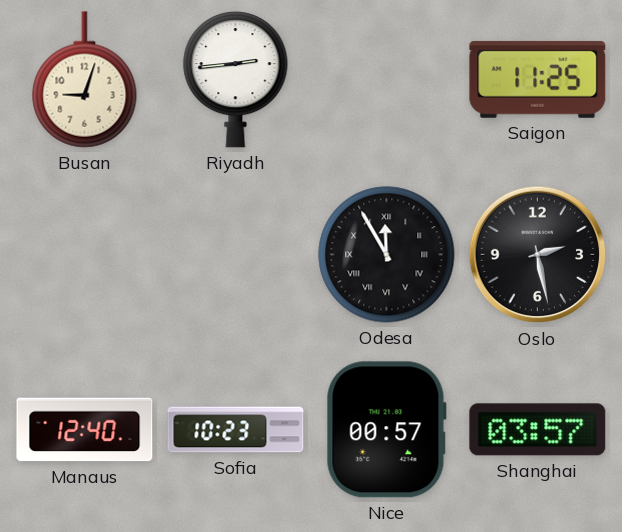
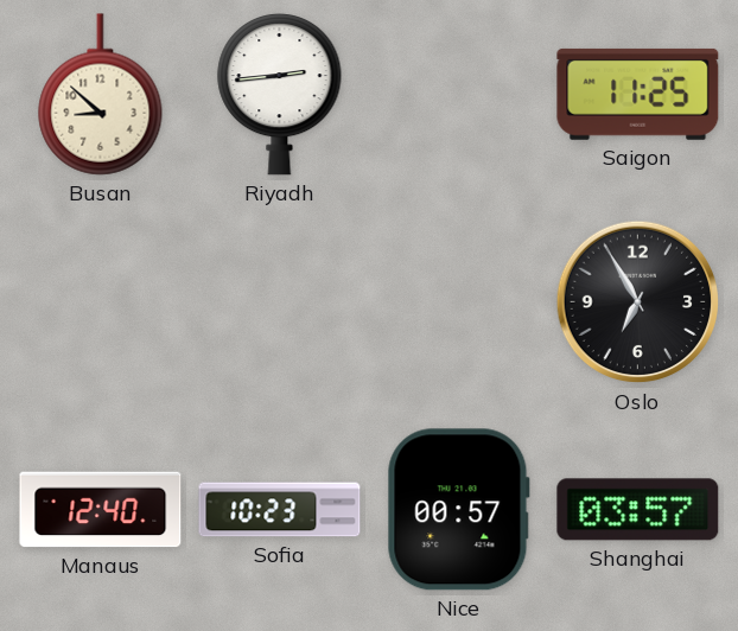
Busan: 9:03 -> 8:52
Odesa: 11:55 -> none
Oslo: 2:28 -> 6:55
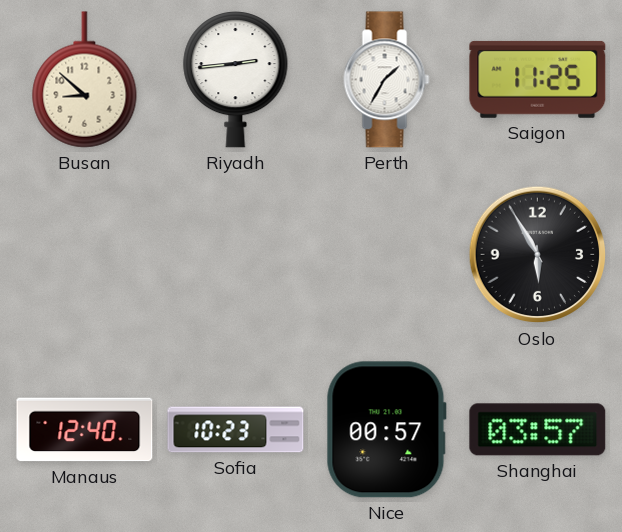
Perth: none -> 1:35
Oslo: 6:55 -> 5:55
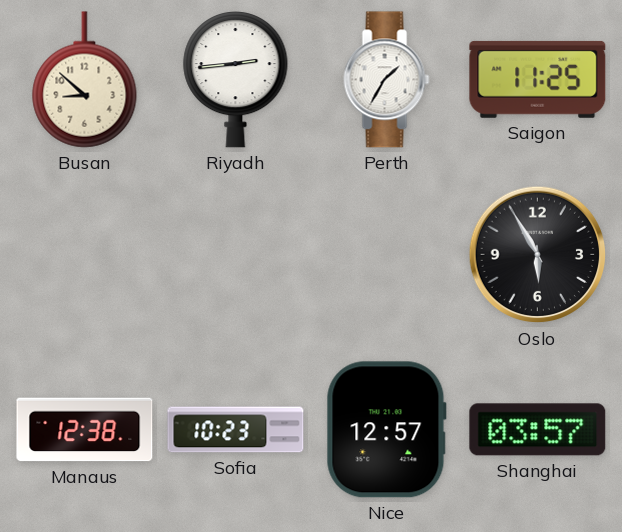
Manaus: 12:40 -> 12:38
Nice: 00:57 -> 12:57
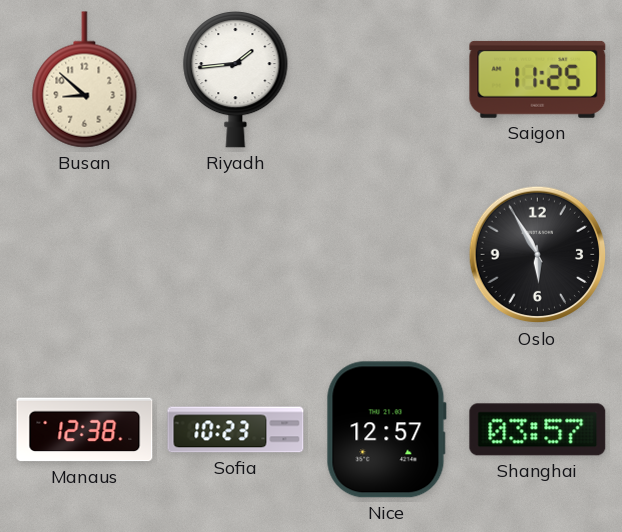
Riyadh: 2:44 -> 1:44
Perth: 1:35 -> none
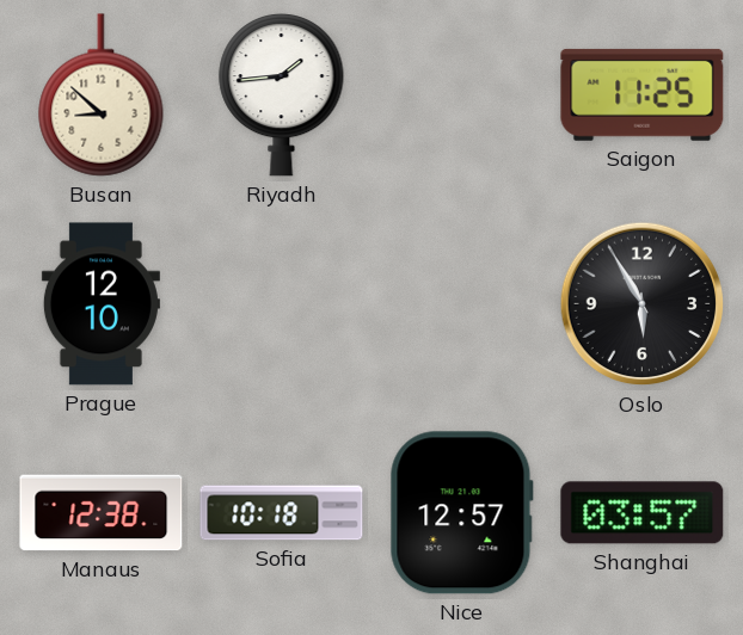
Prague: none -> 12:10
Sofia: 10:23 -> 10:18
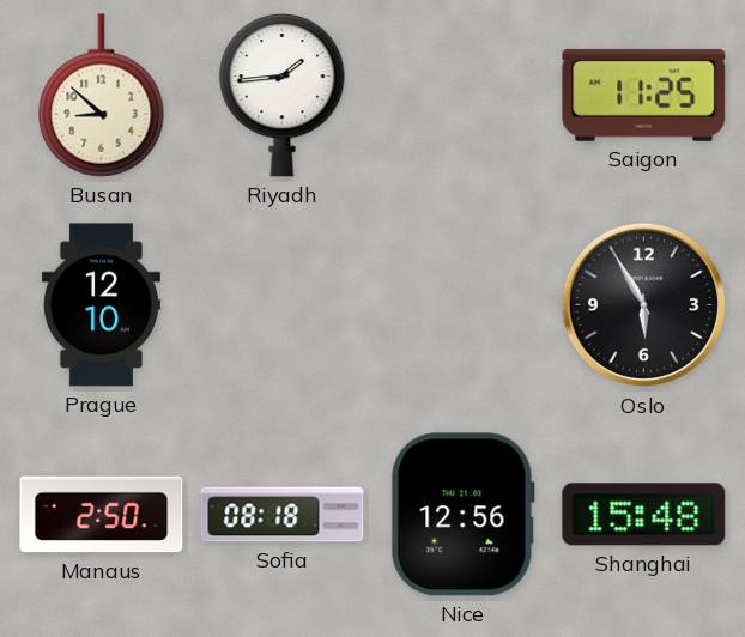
Manaus: 12:38 -> 2:50
Sofia: 10:18 -> 08:18
Nice: 12:57 -> 12:56
Shanghai: 03:57 -> 15:48
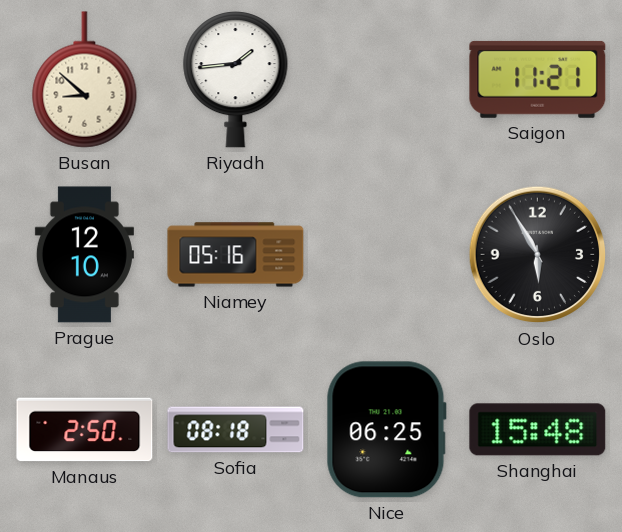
Saigon: 11:25 -> 11:21
Niamey: none -> 05:16
Nice: 12:56 -> 06:25
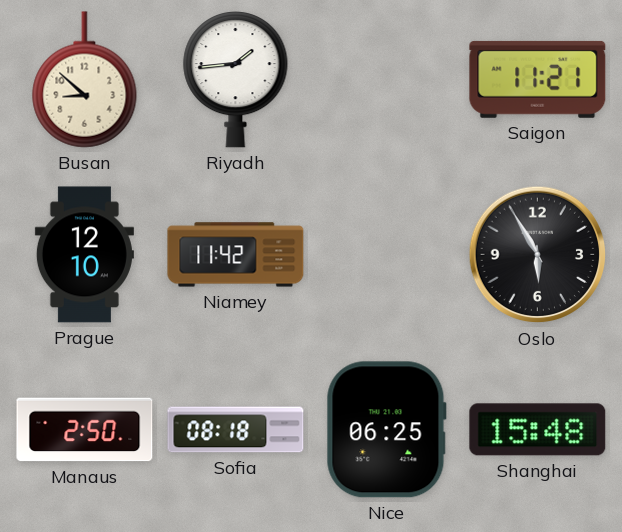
Niamey: 05:16 -> 11:42
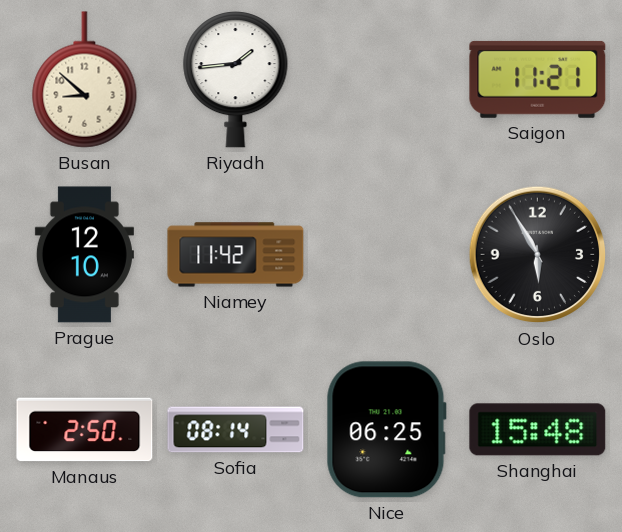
Sofia: 08:18 -> 08:14
